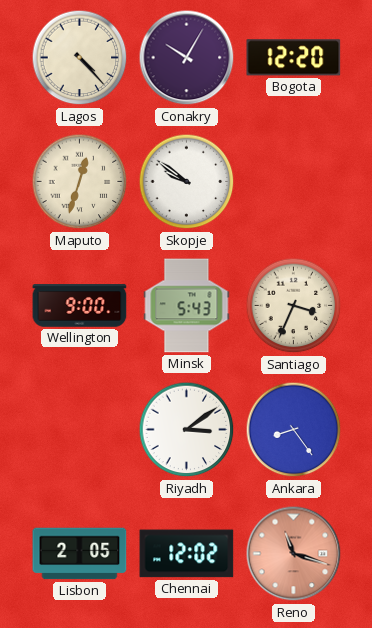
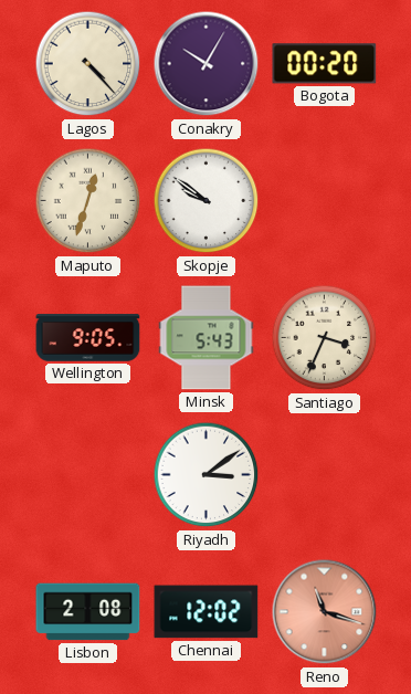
Bogota: 12:20 -> 00:20
Wellington: 9:00 -> 9:05
Ankara: 8:24 -> none
Lisbon: 2:05 -> 2:08
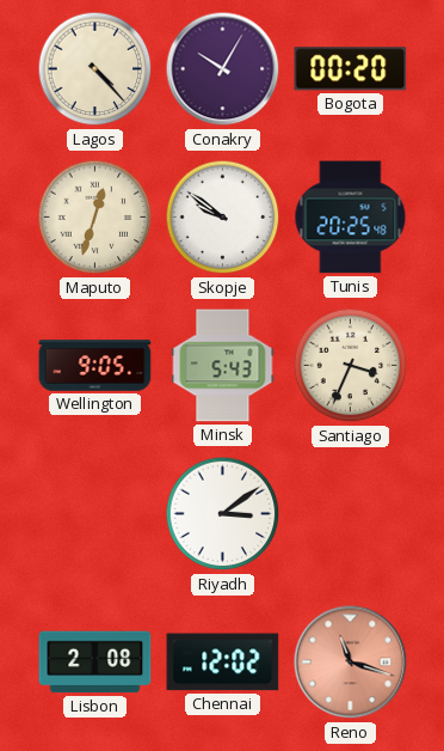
Tunis: none -> 20:25
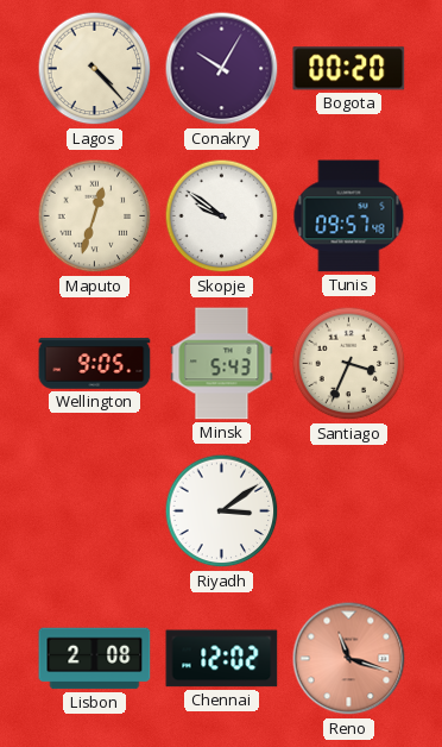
Tunis: 20:25 -> 09:57
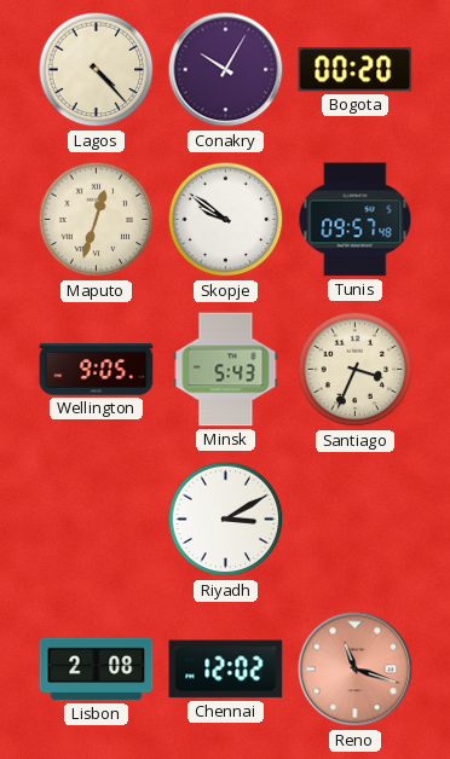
Riyadh: 3:09 -> 3:10
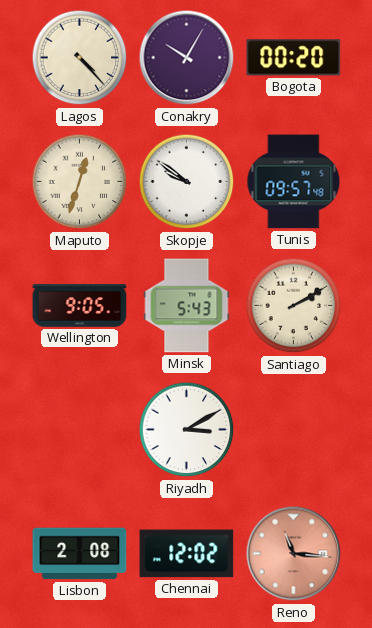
Santiago: 3:34 -> 2:10
Reno: 11:18 -> 11:16
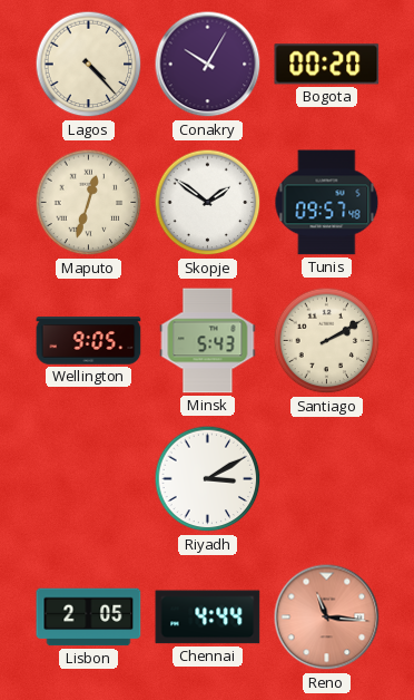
Skopje: 9:51 -> 1:51
Lisbon: 2:08 -> 2:05
Chennai: 12:02 -> 4:44
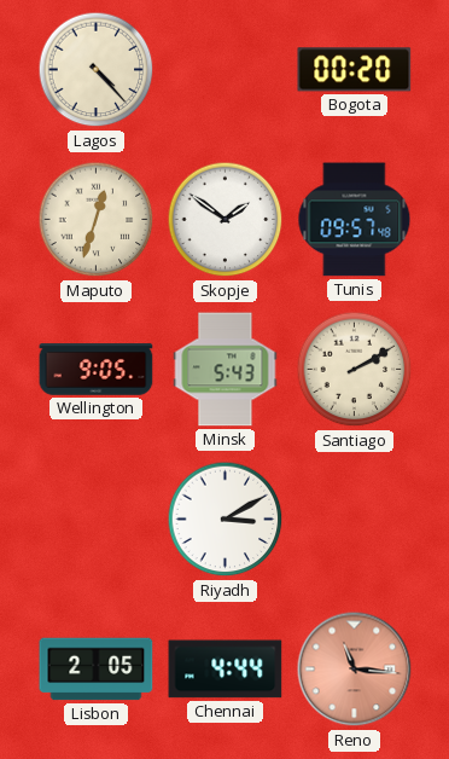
Conakry: 10:05 -> none
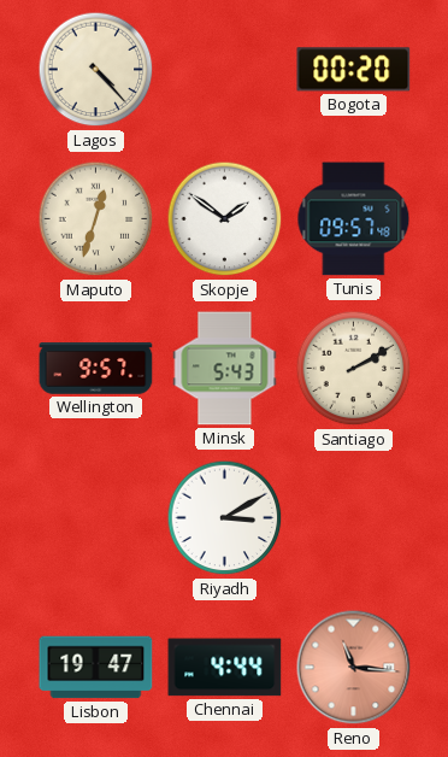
Wellington: 9:05 -> 9:57
Lisbon: 2:05 -> 19:47
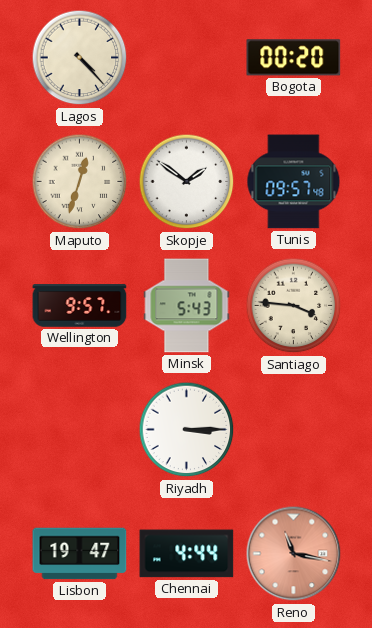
Santiago: 2:10 -> 3:46
Riyadh: 3:10 -> 3:15
Reno: 11:16 -> 11:17
